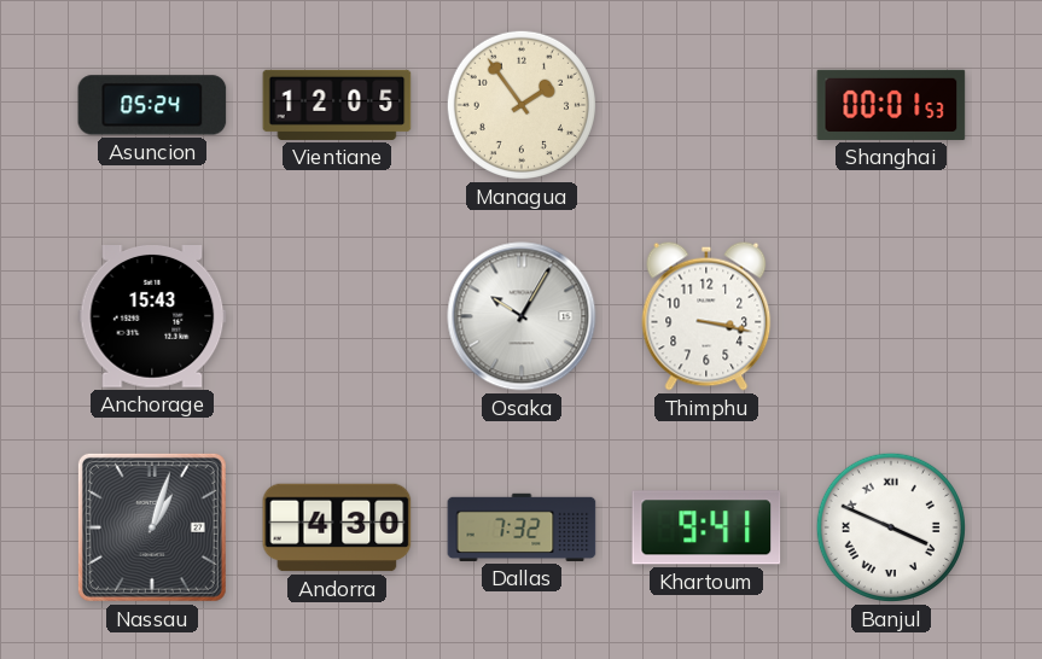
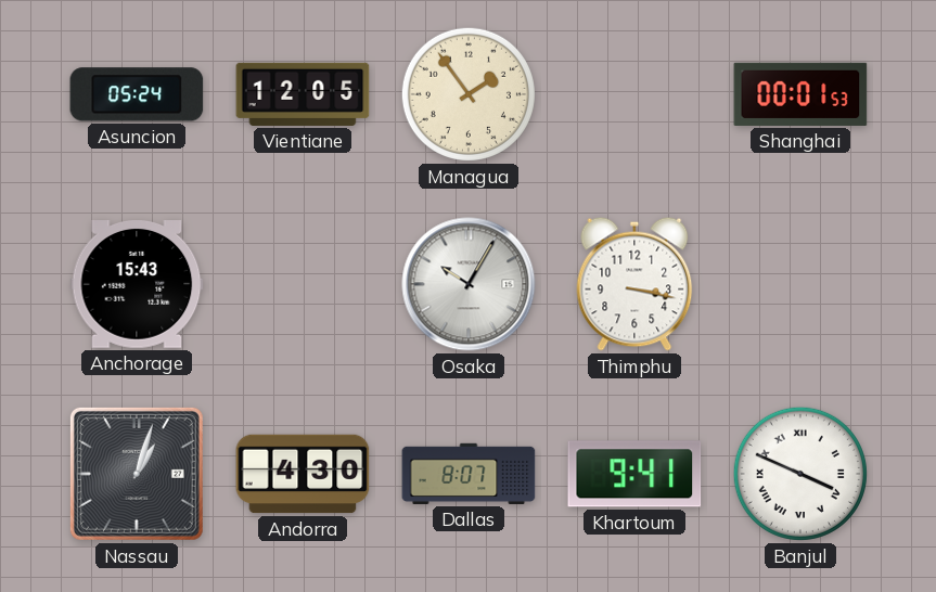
Dallas: 7:32 -> 8:07
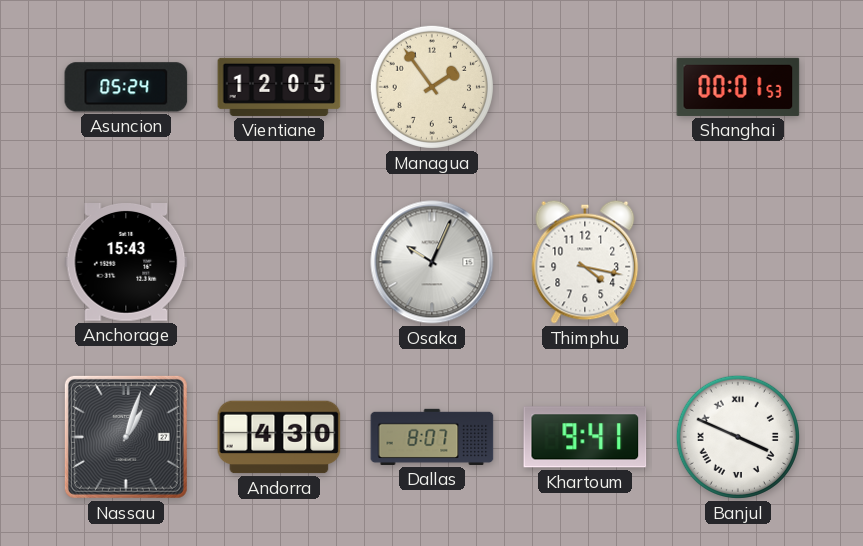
Osaka: 10:05 -> 10:04
Thimphu: 3:17 -> 4:17
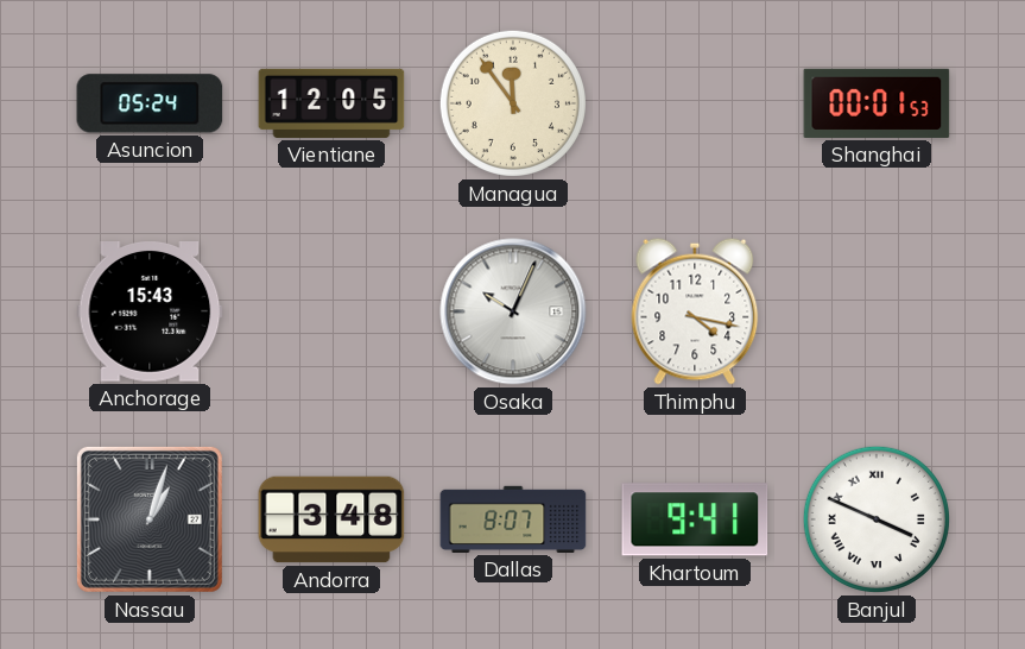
Managua: 1:54 -> 11:54
Andorra: 4:30 -> 3:48
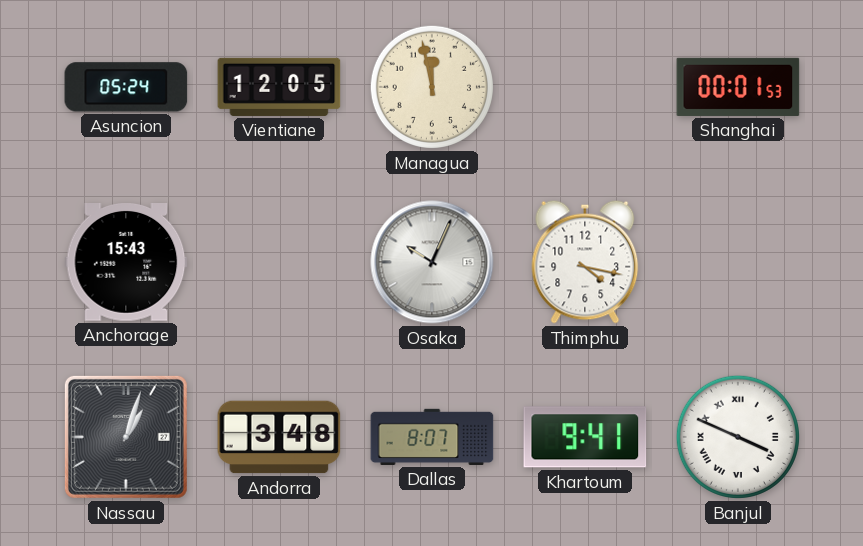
Managua: 11:54 -> 11:58
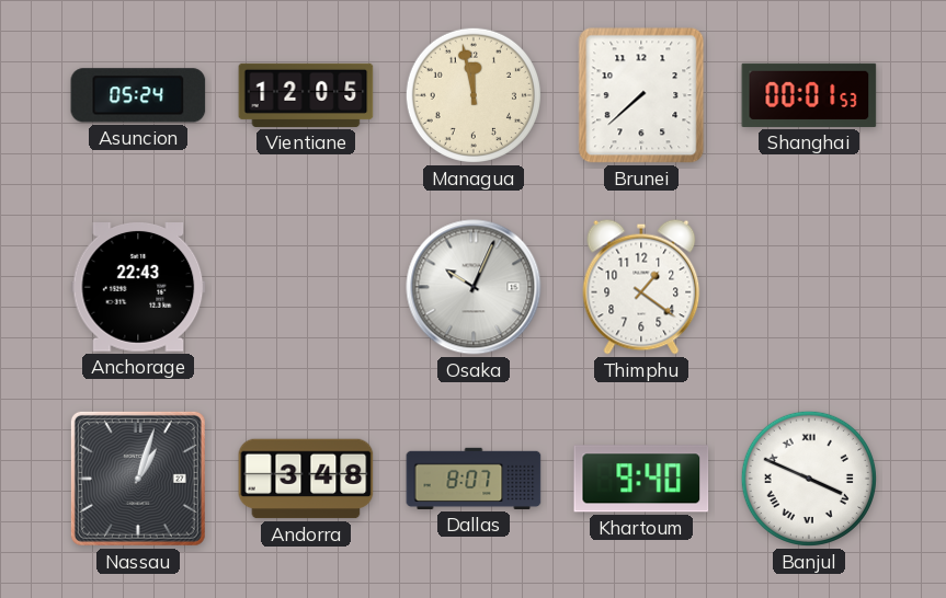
Brunei: none -> 7:38
Anchorage: 15:43 -> 22:43
Thimphu: 4:17 -> 1:21
Khartoum: 9:41 -> 9:40
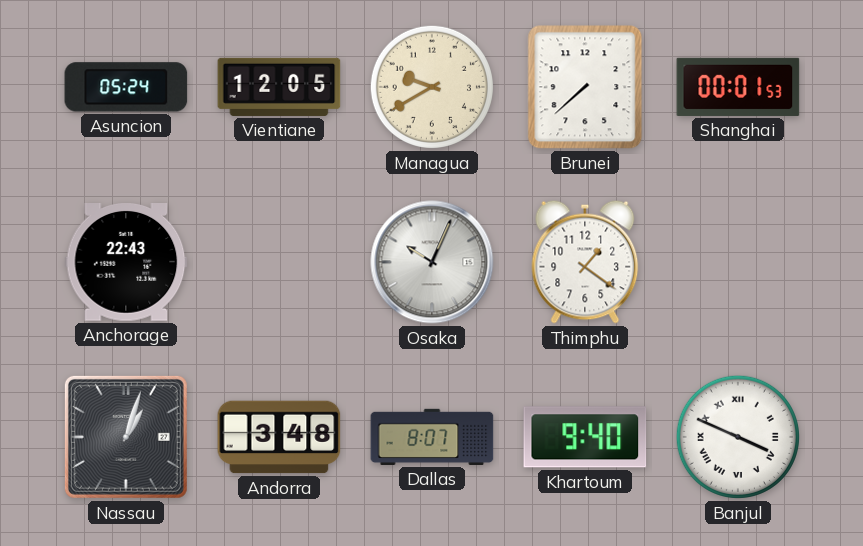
Managua: 11:58 -> 9:40
